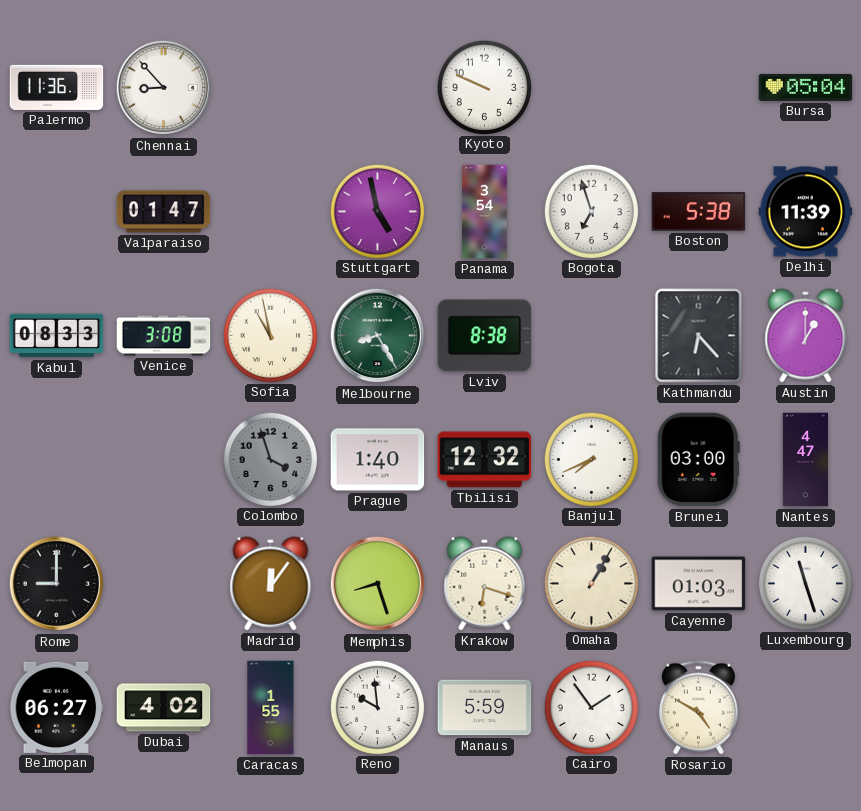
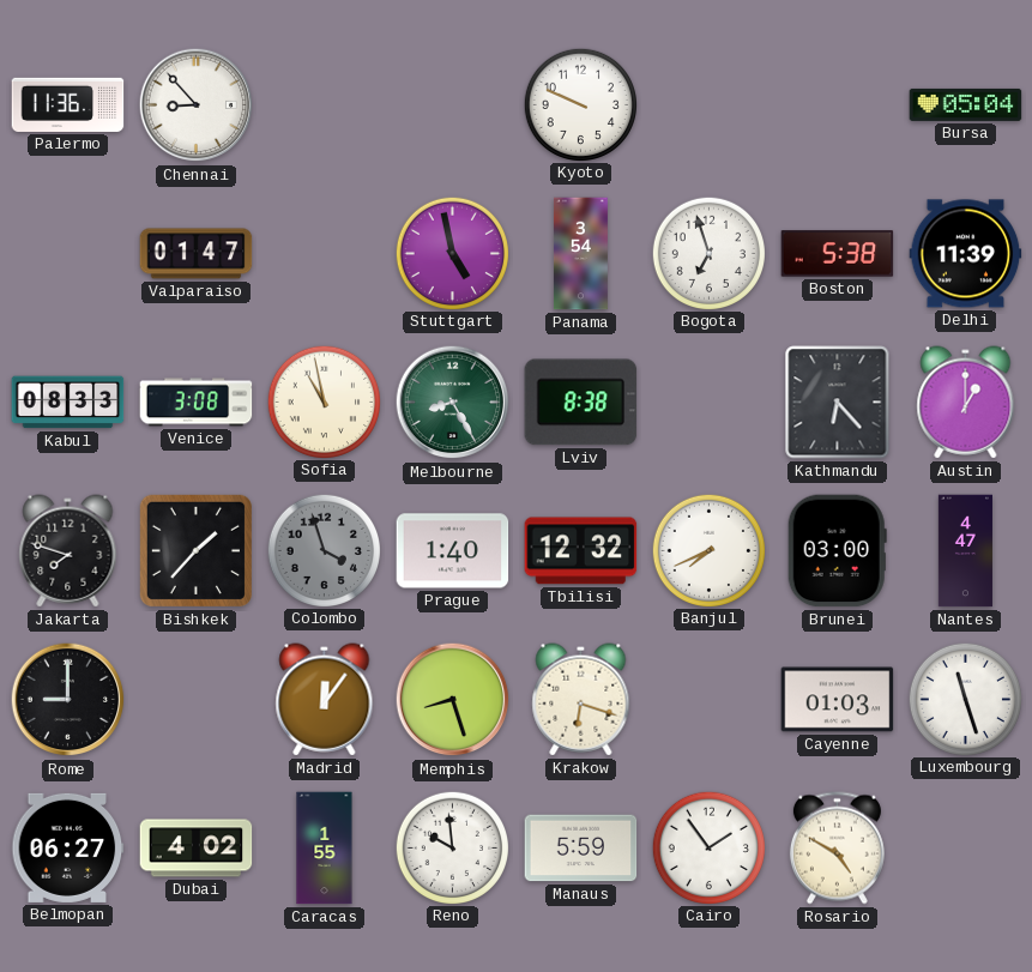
Jakarta: none -> 7:48
Bishkek: none -> 1:37
Omaha: 1:05 -> none
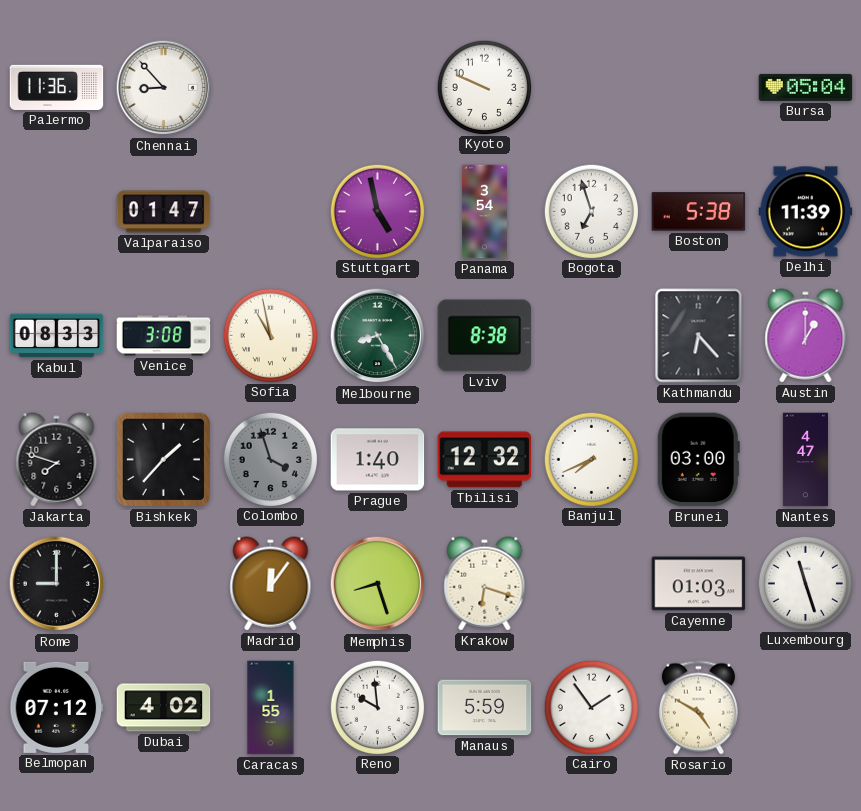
Belmopan: 06:27 -> 07:12
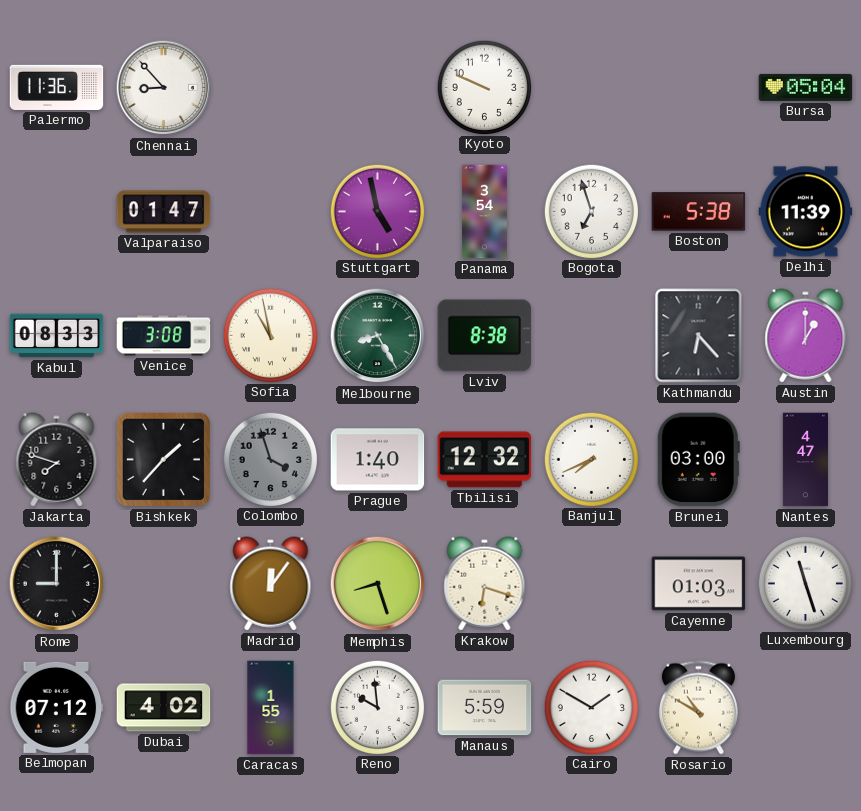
Cairo: 1:54 -> 1:50
Rosario: 4:50 -> 10:50
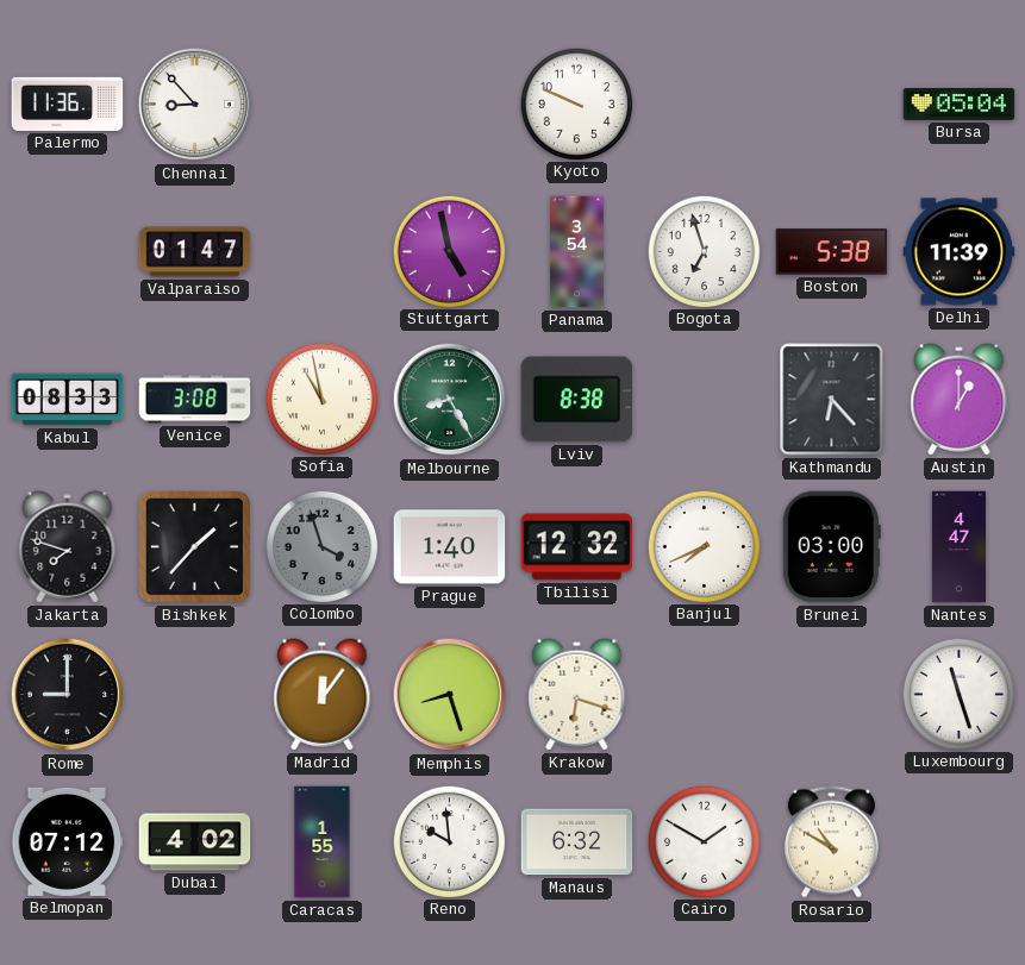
Cayenne: 01:03 -> none
Manaus: 5:59 -> 6:32
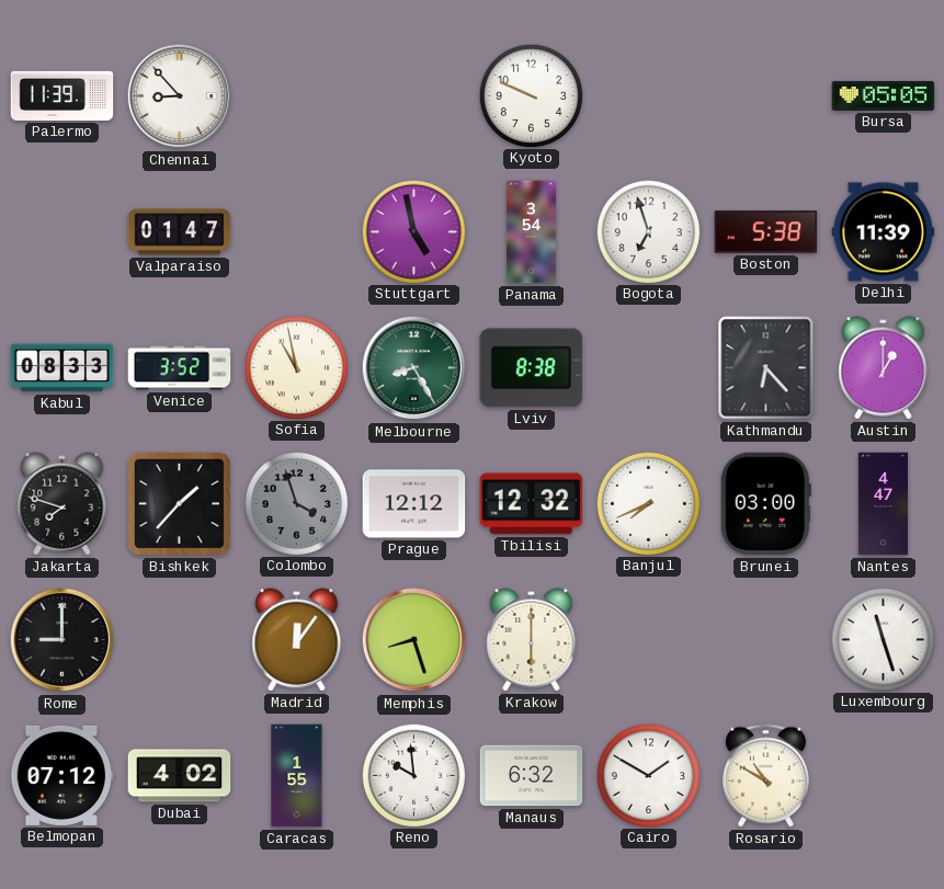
Palermo: 11:36 -> 11:39
Bursa: 05:04 -> 05:05
Venice: 3:08 -> 3:52
Prague: 1:40 -> 12:12
Krakow: 6:18 -> 6:00
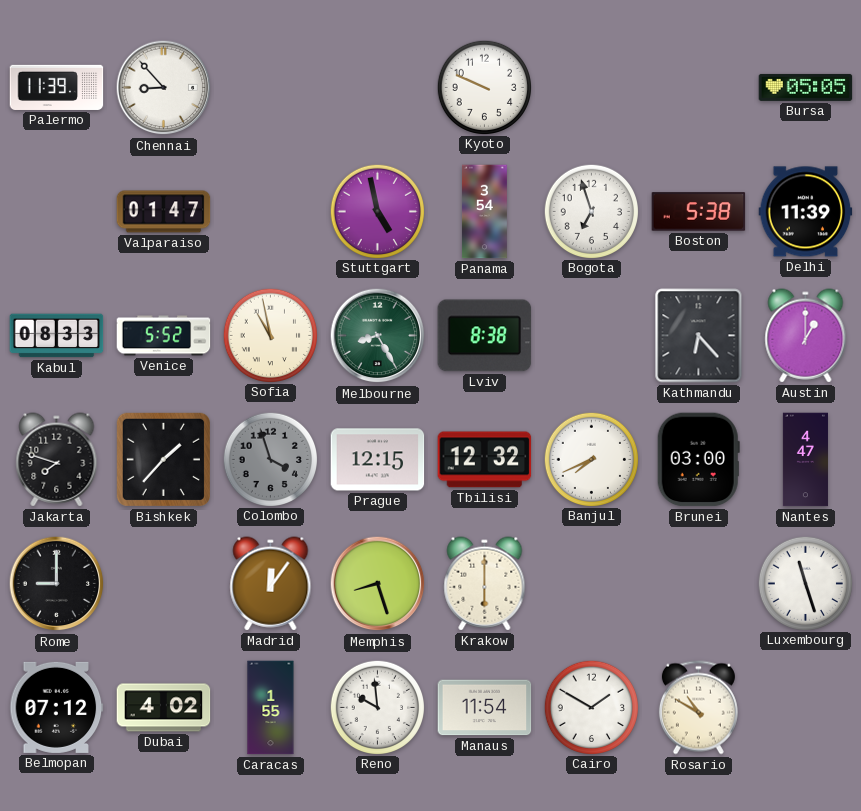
Venice: 3:52 -> 5:52
Prague: 12:12 -> 12:15
Manaus: 6:32 -> 11:54
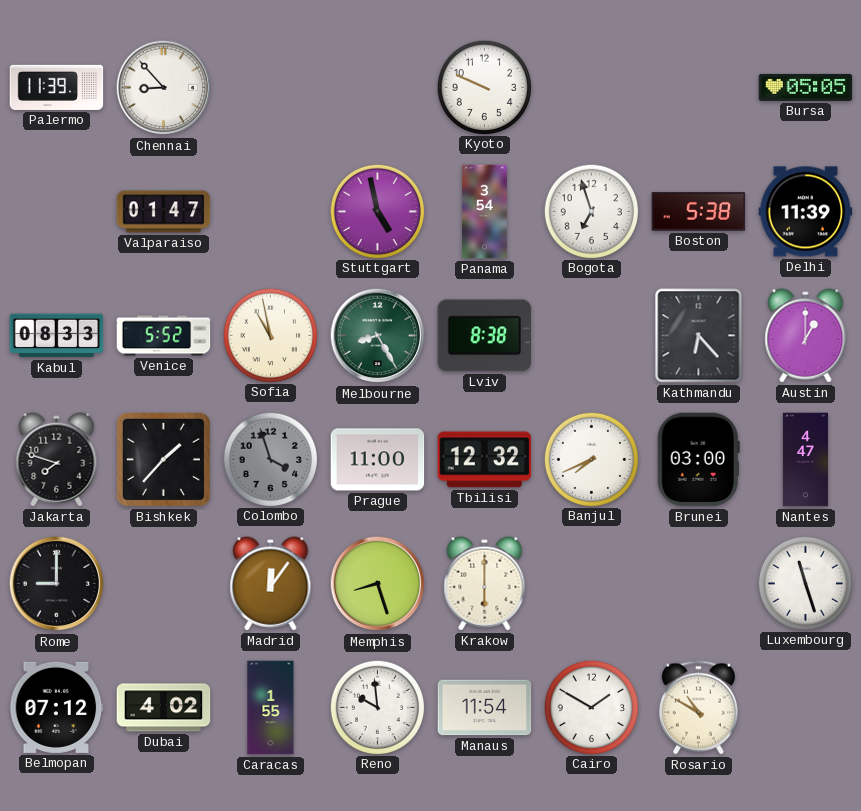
Prague: 12:15 -> 11:00
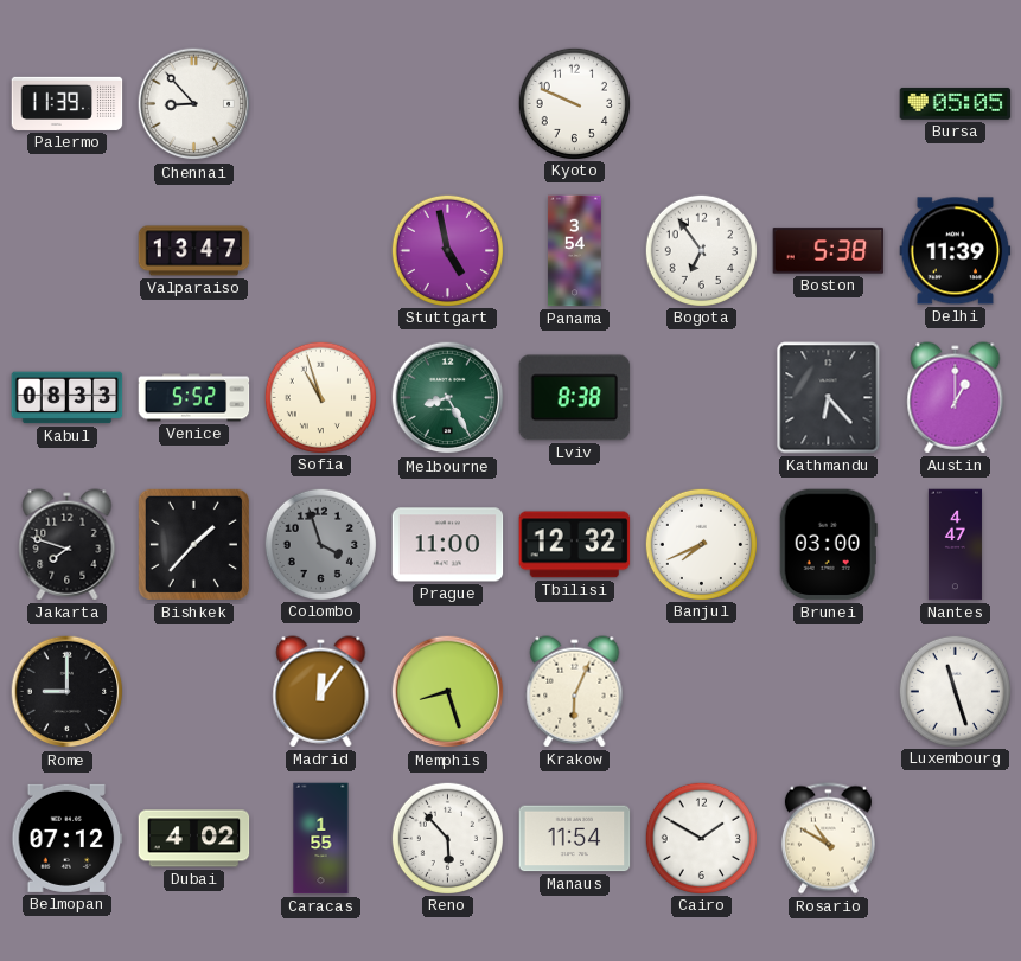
Valparaiso: 01:47 -> 13:47
Bogota: 6:57 -> 6:54
Sofia: 10:58 -> 10:57
Krakow: 6:00 -> 6:04
Reno: 9:59 -> 5:53
